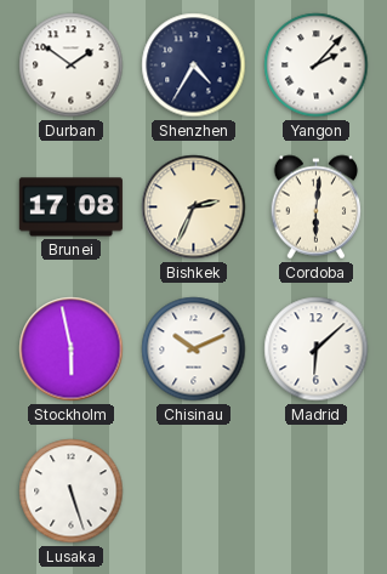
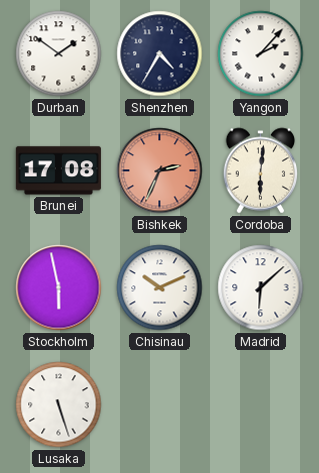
Bishkek dial: cream -> salmon
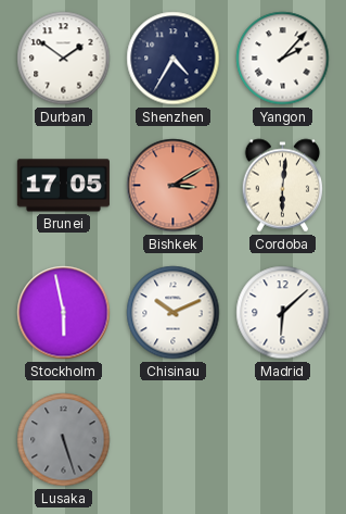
Brunei: 17:08 -> 17:05
Bishkek: 2:34 -> 3:10
Lusaka dial: white -> grey
